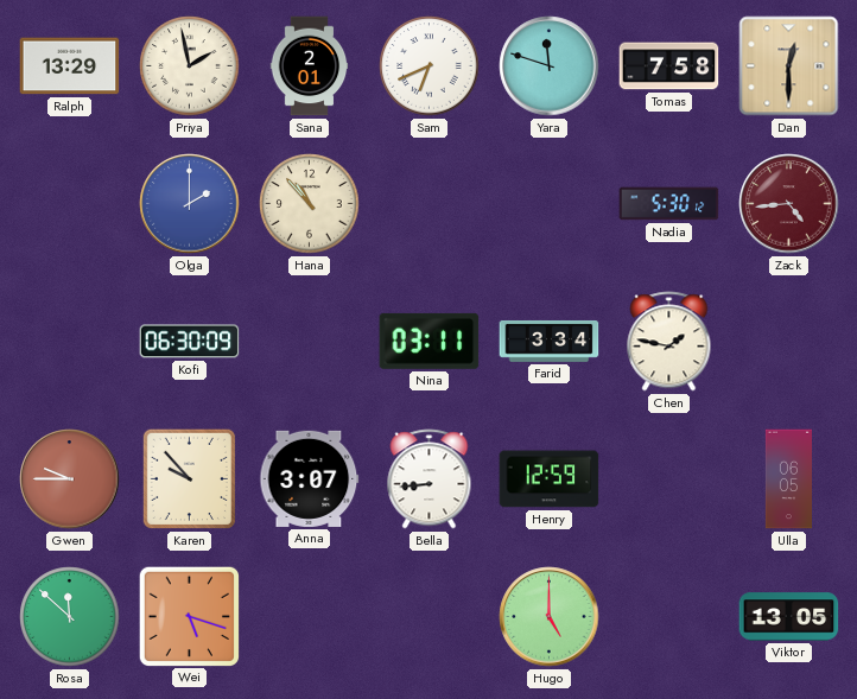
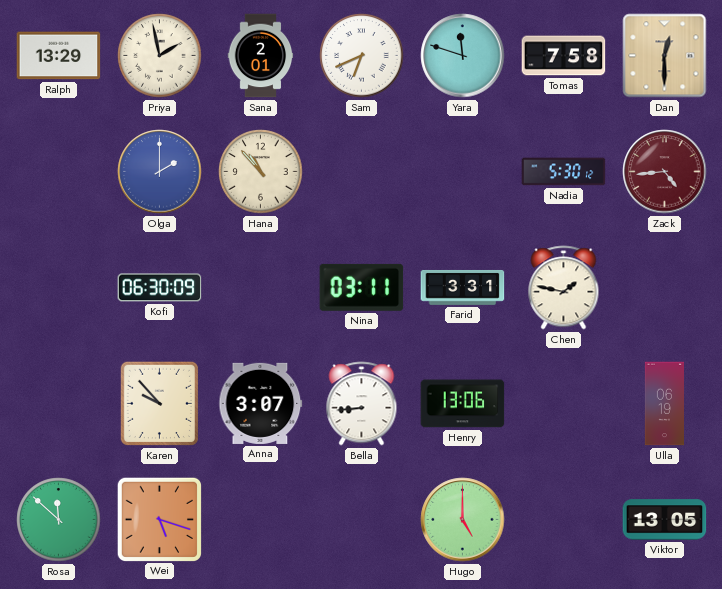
Farid: 3:34 -> 3:31
Gwen: 9:45 -> none
Henry: 12:59 -> 13:06
Ulla: 06:05 -> 06:19
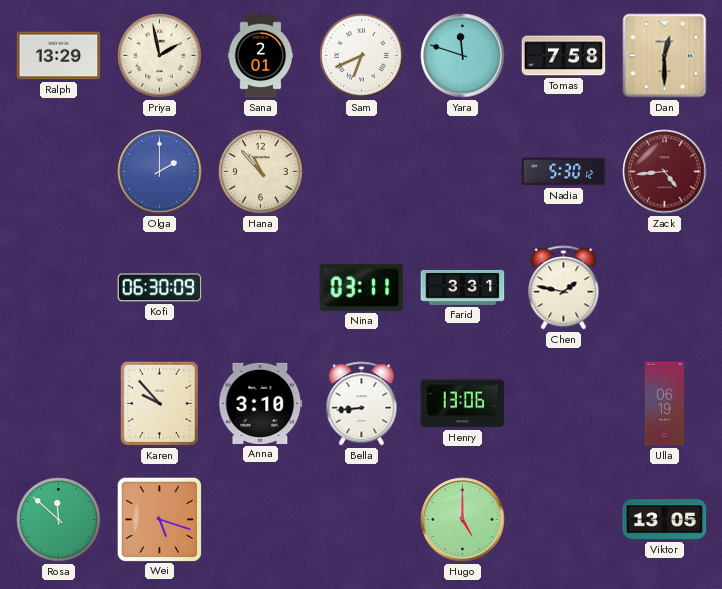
Anna: 3:07 -> 3:10
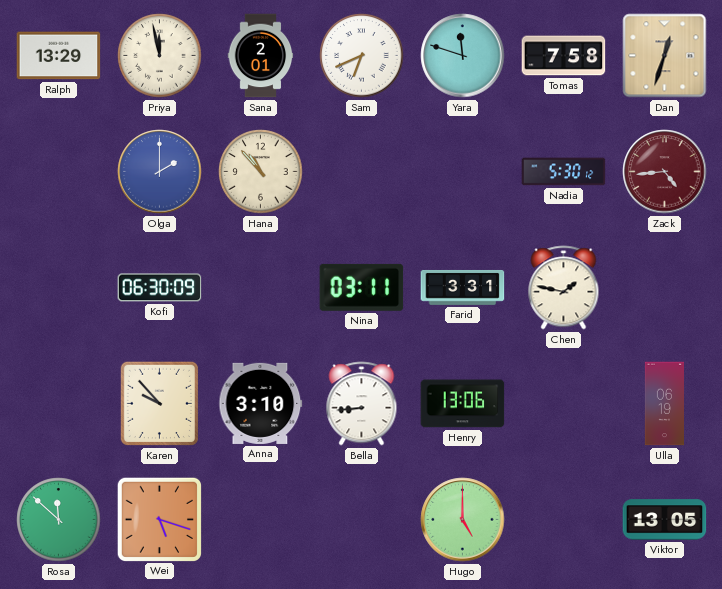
Priya: 1:58 -> 11:58
Dan: 12:30 -> 12:33
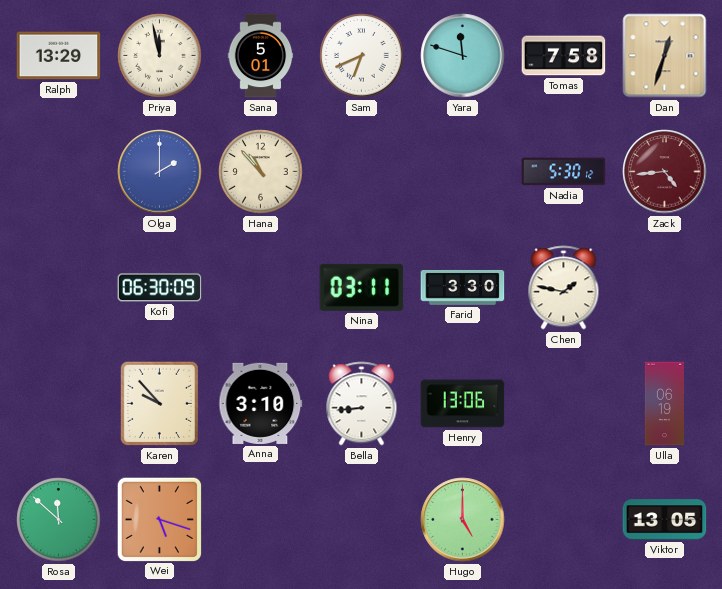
Sana: 2:01 -> 5:01
Farid: 3:31 -> 3:30
